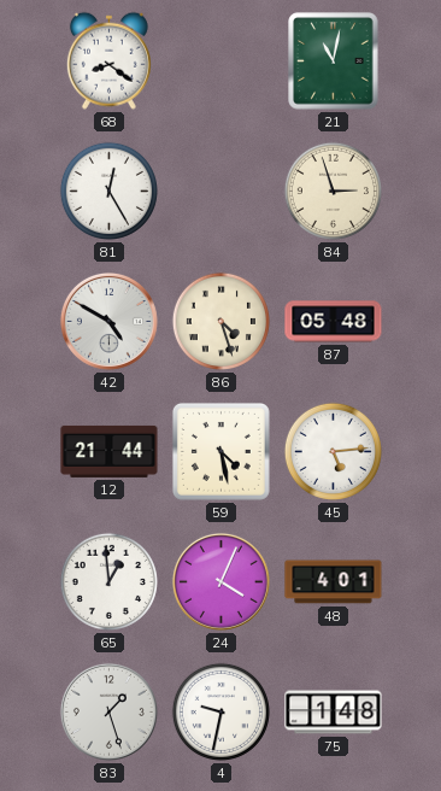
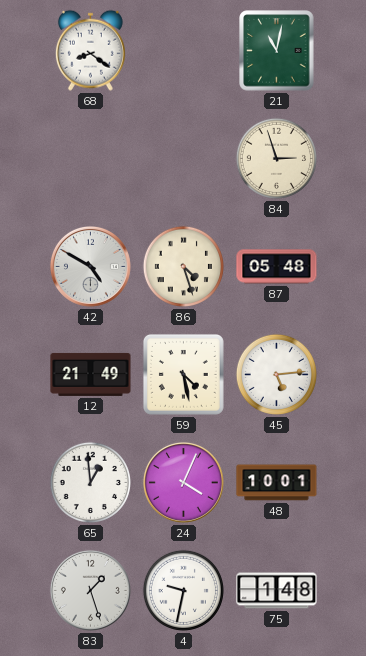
81: 12:25 -> none
12: 21:44 -> 21:49
48: 4:01 -> 10:01
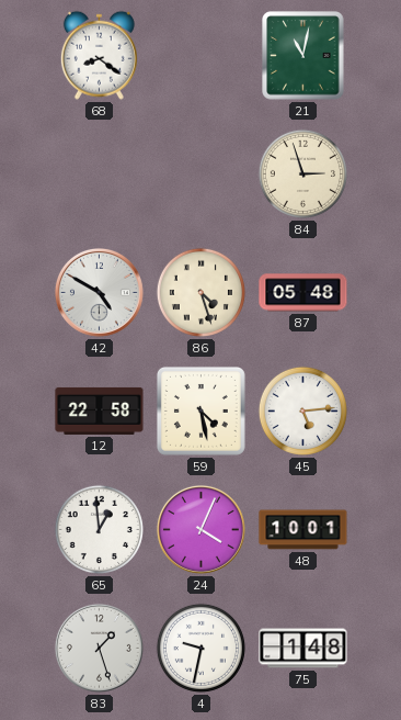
12: 21:49 -> 22:58
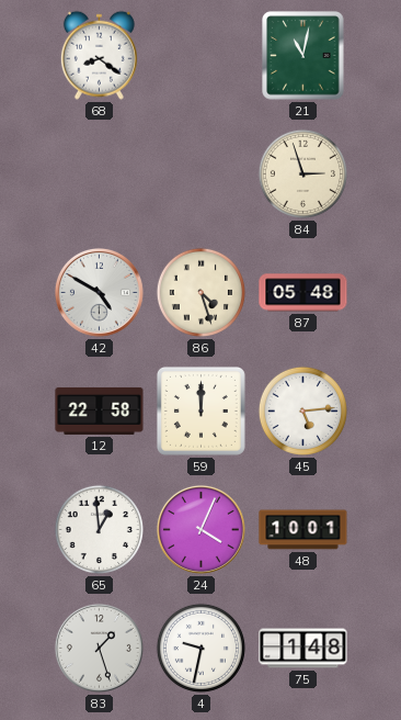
59: 4:28 -> 12:00
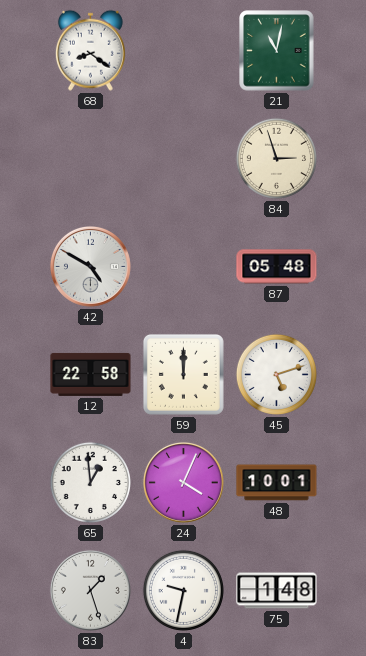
86: 4:27 -> none
45: 5:14 -> 5:12
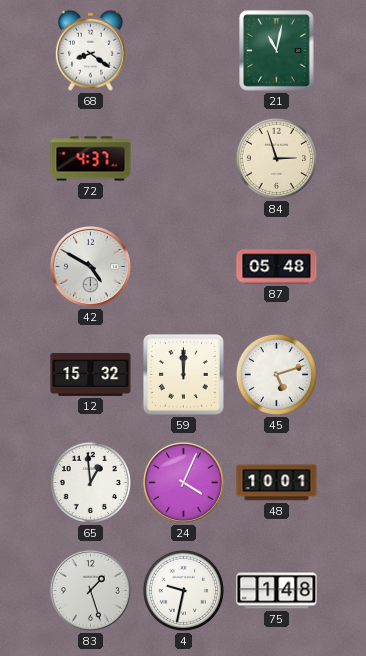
72: none -> 4:37
12: 22:58 -> 15:32
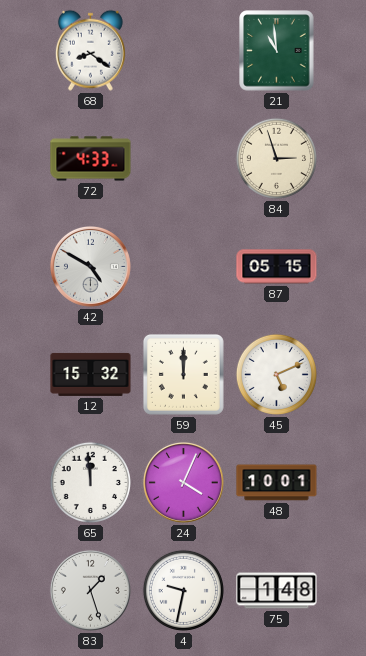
21: 11:02 -> 10:59
72: 4:37 -> 4:33
87: 05:48 -> 05:15
45: 5:12 -> 5:11
65: 12:59 -> 11:59
